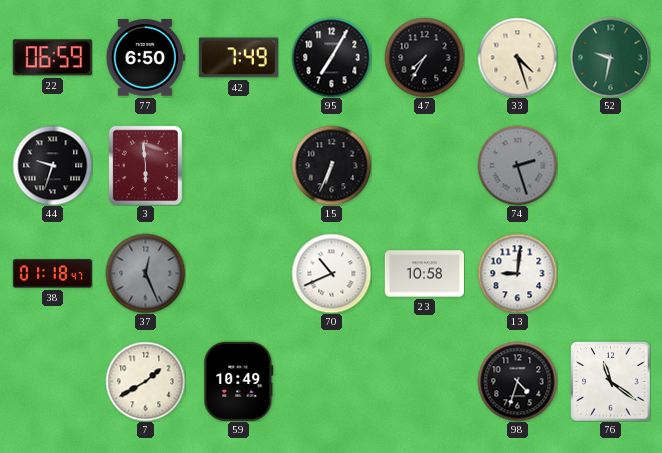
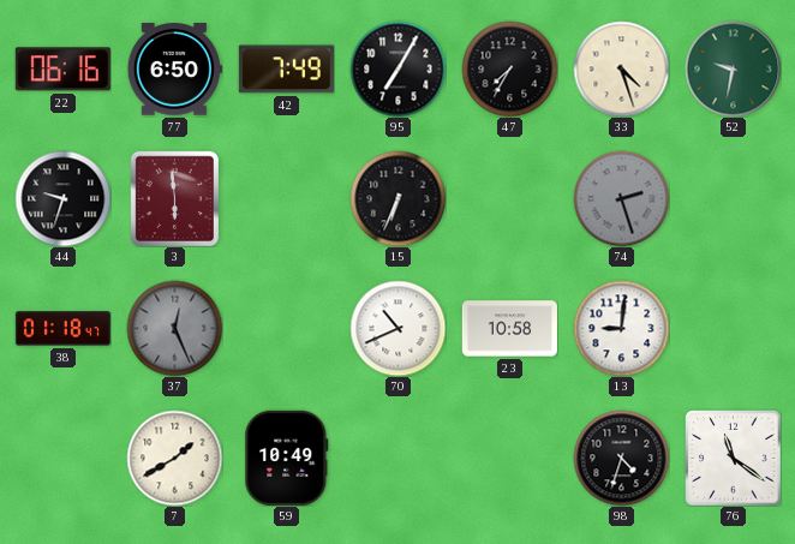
22: 06:59 -> 06:16
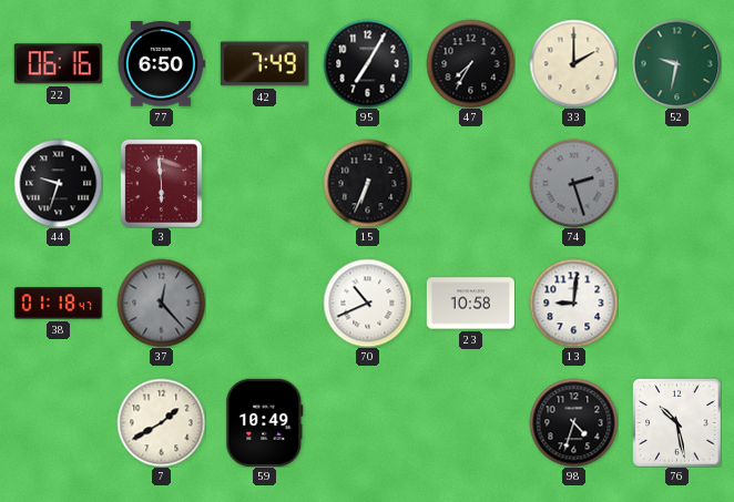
33: 4:27 -> 2:00
37: 12:26 -> 12:23
76: 11:21 -> 10:28
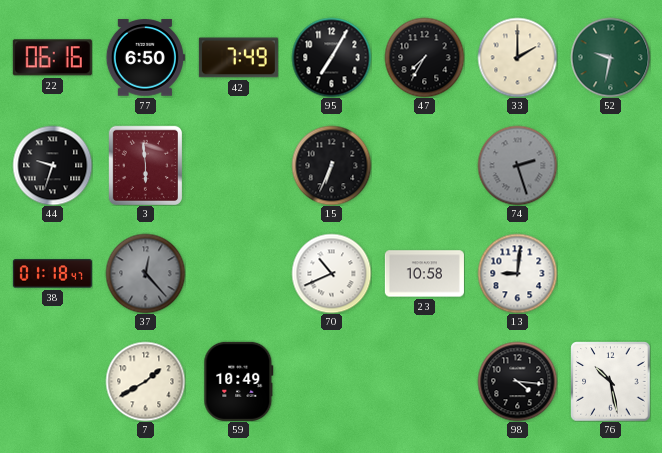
98: 4:33 -> 4:16
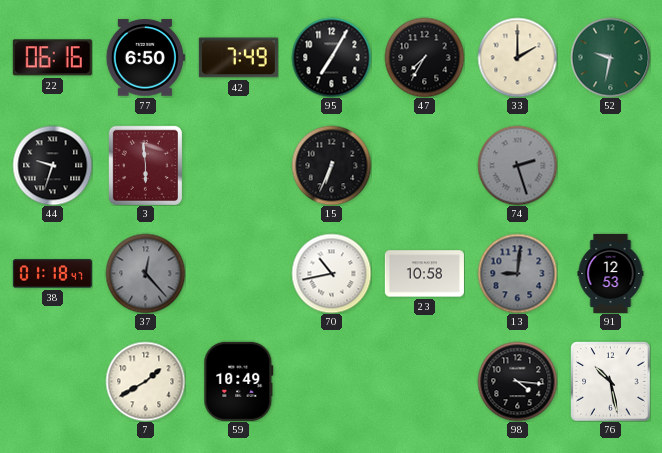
70: 10:41 -> 10:43
13 dial: white -> grey
91: none -> 12:53
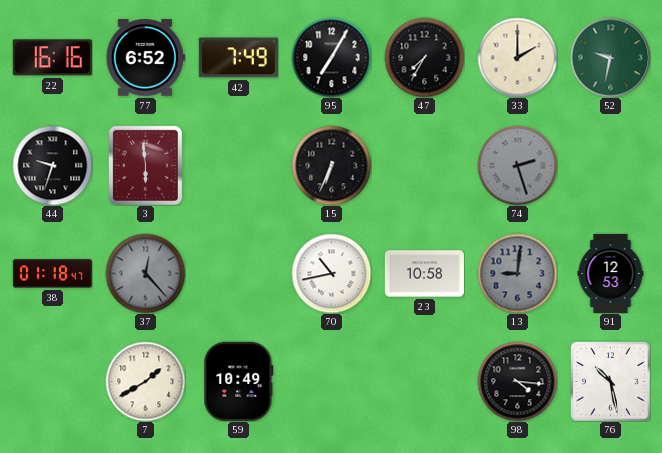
22: 06:16 -> 16:16
77: 6:50 -> 6:52
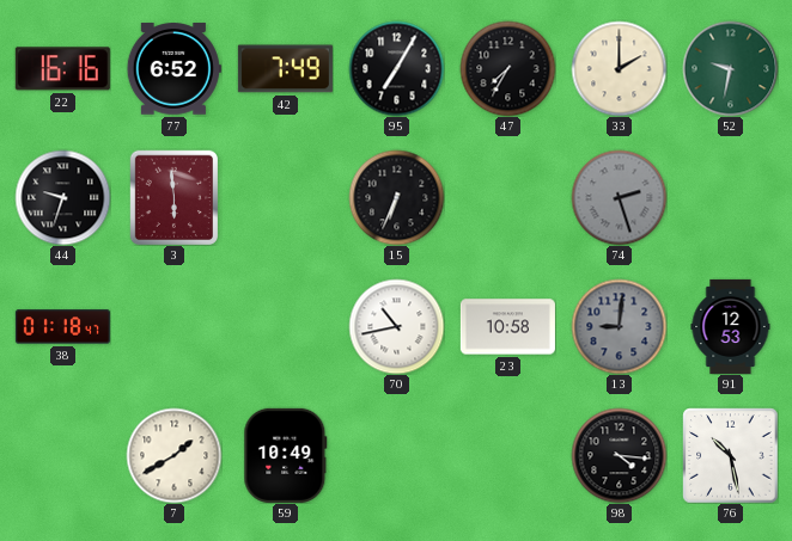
37: 12:23 -> none
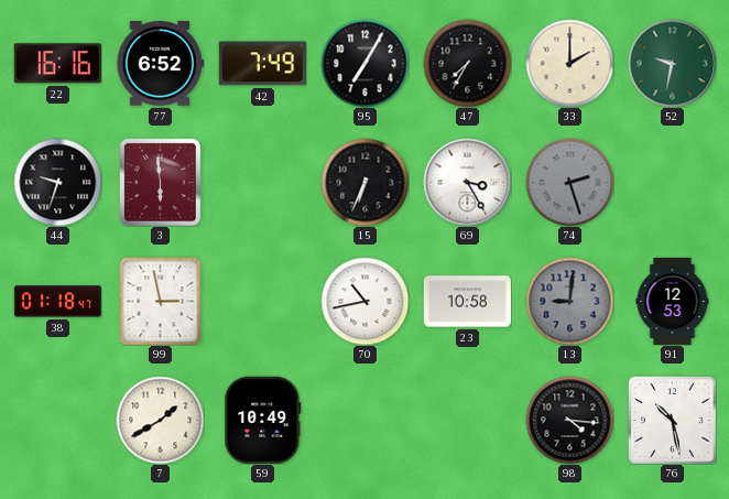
69: none -> 3:25
99: none -> 2:58
